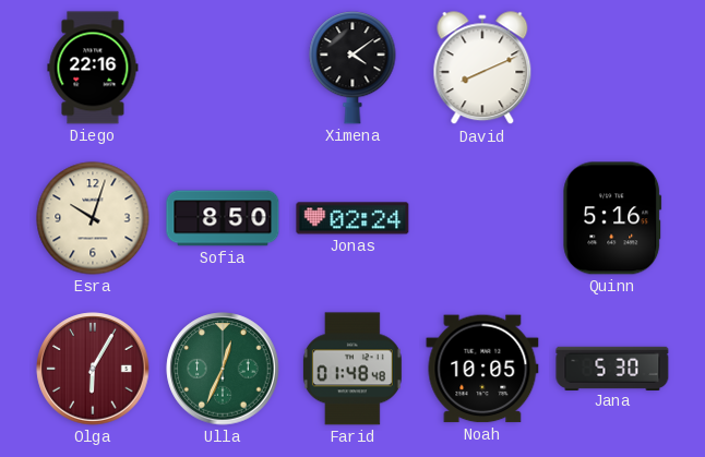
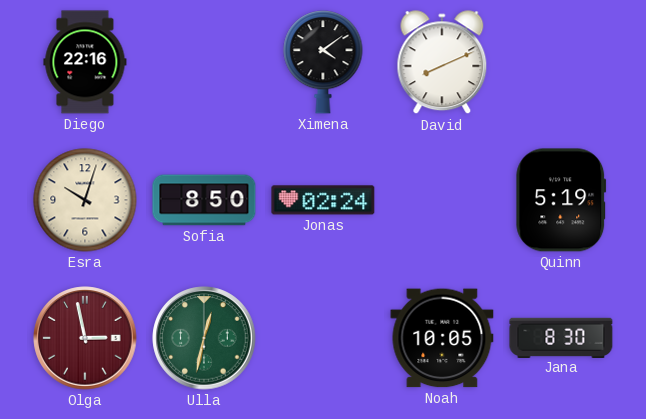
Quinn: 5:16 -> 5:19
Olga: 6:05 -> 2:58
Ulla: 12:34 -> 12:32
Farid: 01:48 -> none
Jana: 5:30 -> 8:30
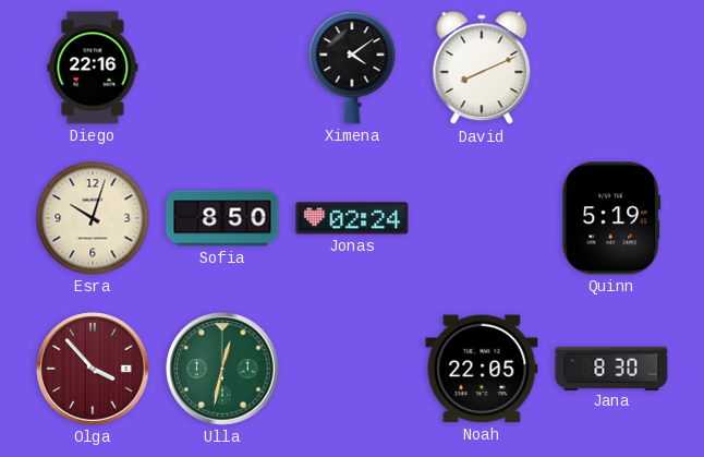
Olga: 2:58 -> 3:53
Noah: 10:05 -> 22:05
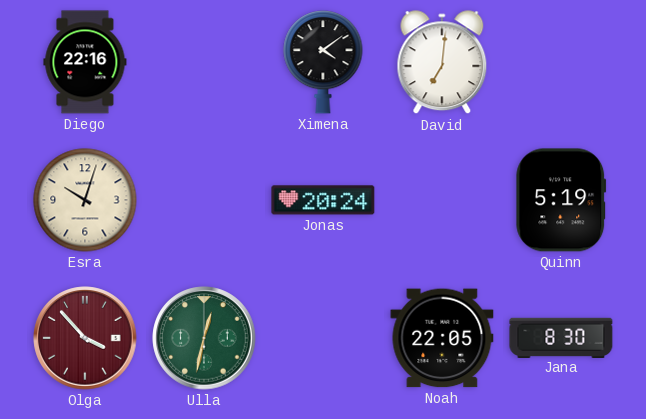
David: 8:11 -> 7:01
Sofia: 8:50 -> none
Jonas: 02:24 -> 20:24
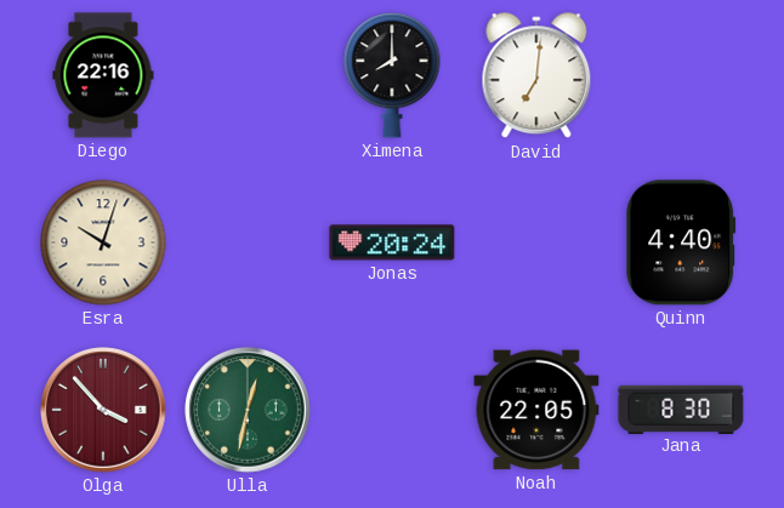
Ximena: 4:09 -> 8:00
Quinn: 5:19 -> 4:40
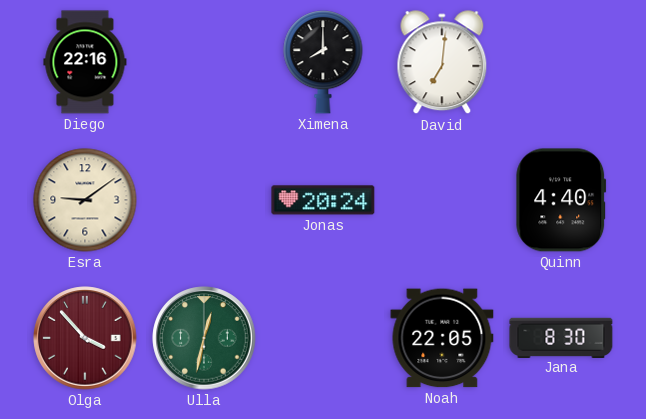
Esra: 10:03 -> 9:09
